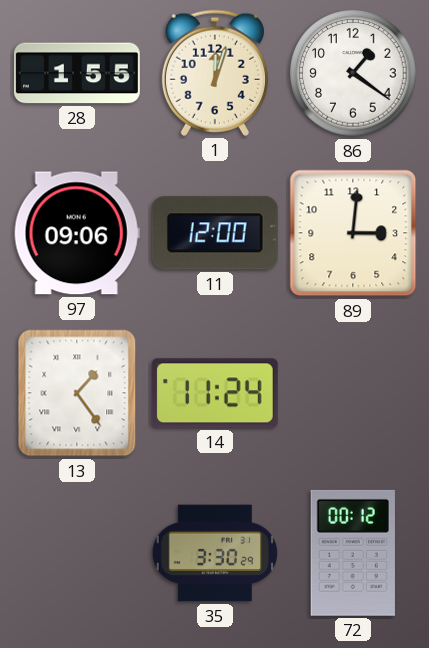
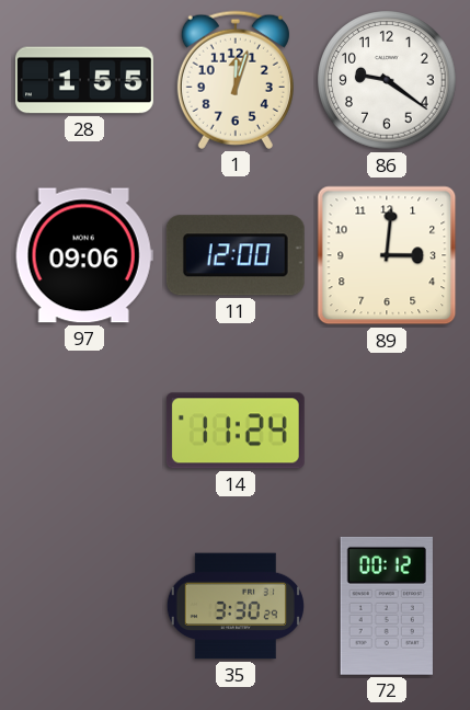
86: 1:21 -> 9:21
13: 1:24 -> none
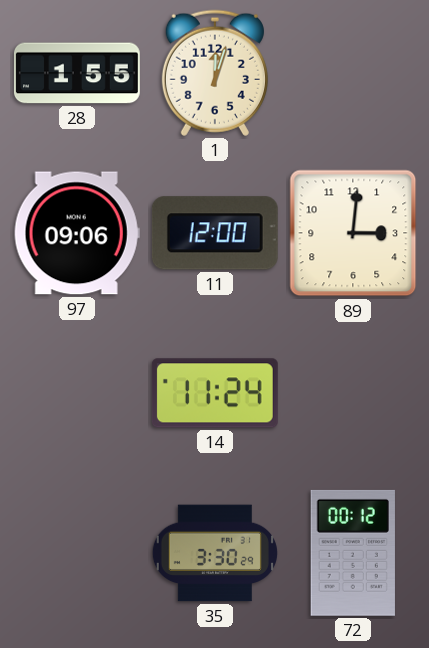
86: 9:21 -> none
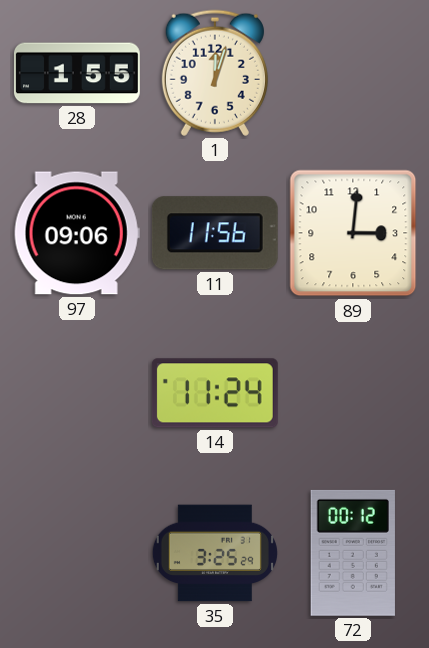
11: 12:00 -> 11:56
35: 3:30 -> 3:25
